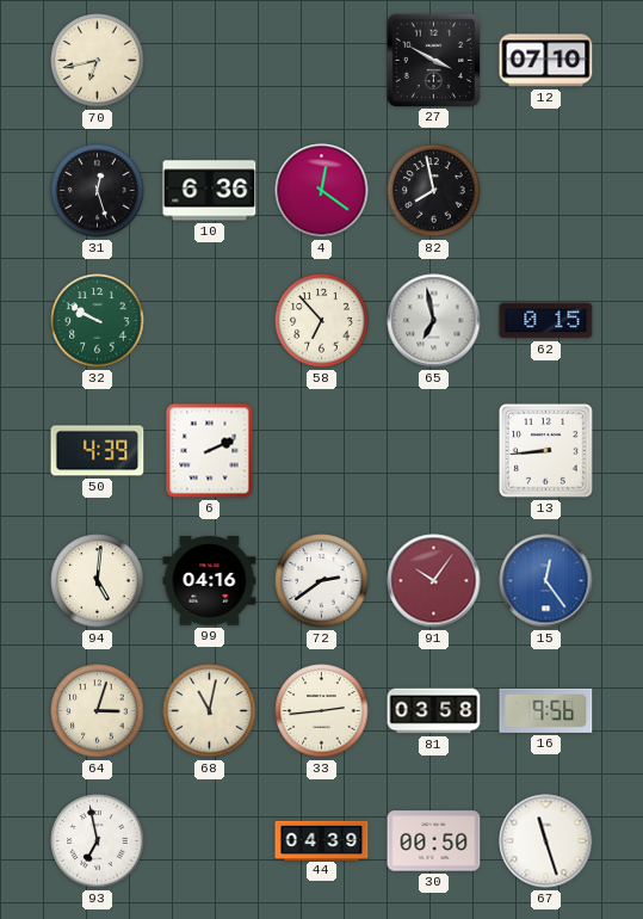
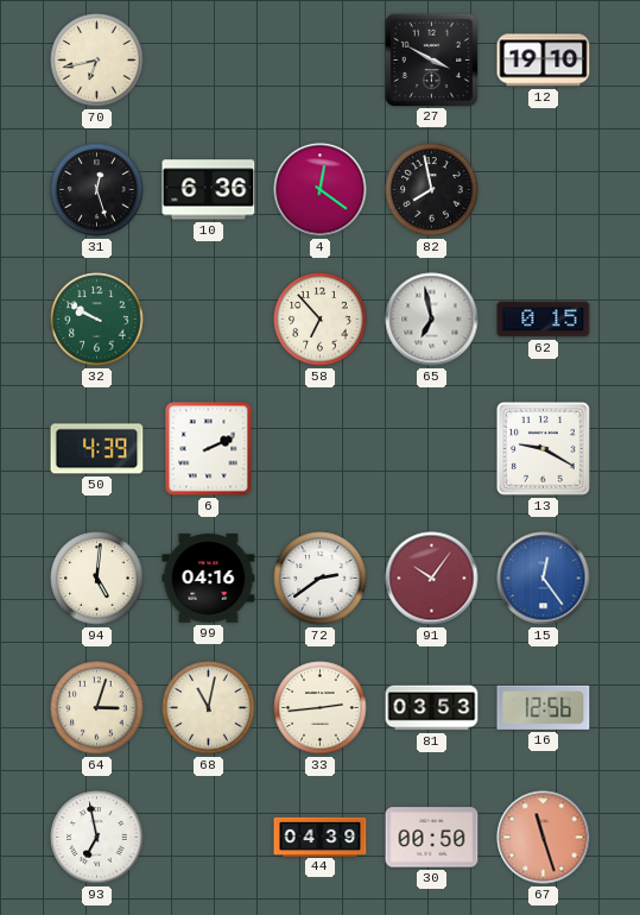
12: 07:10 -> 19:10
13: 8:44 -> 9:20
81: 03:58 -> 03:53
16: 9:56 -> 12:56
67 dial: white -> salmon
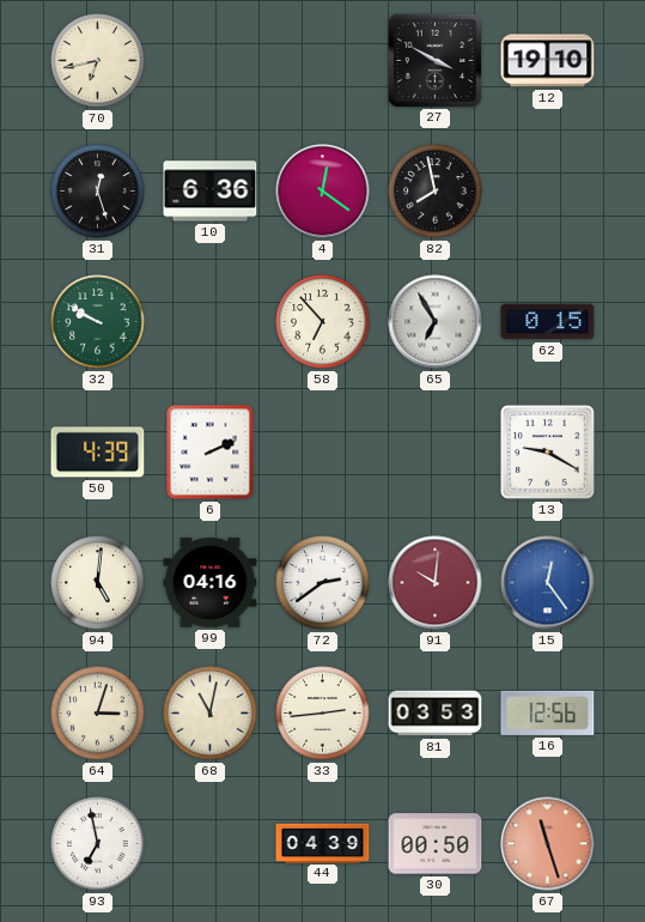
65: 6:58 -> 6:55
91: 10:06 -> 10:01
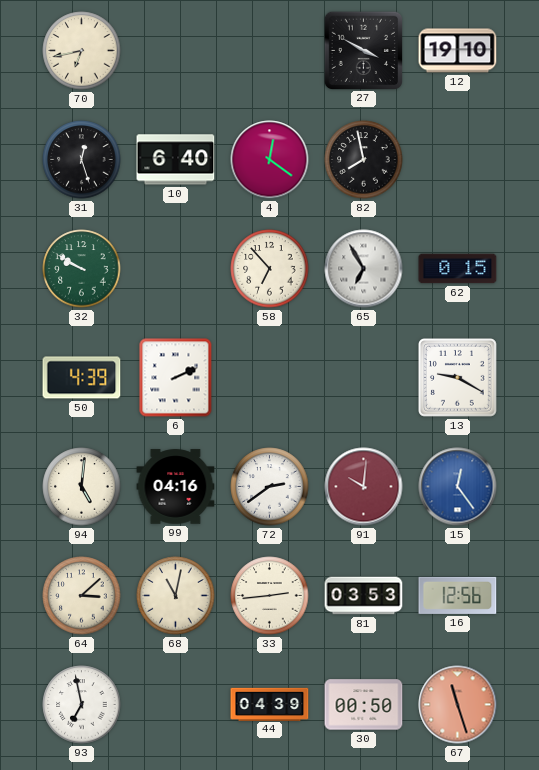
10: 6:36 -> 6:40
64: 3:03 -> 3:08
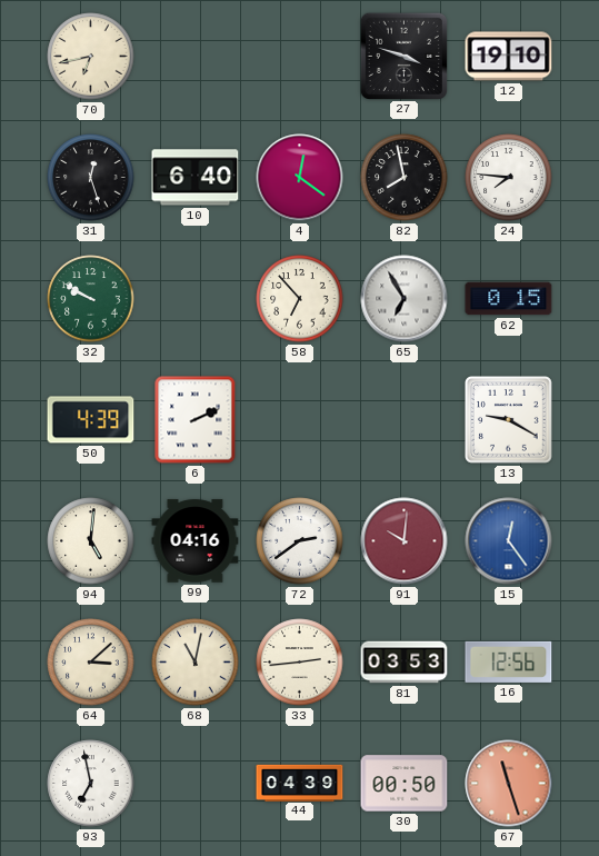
27: 3:50 -> 3:48
24: none -> 7:46
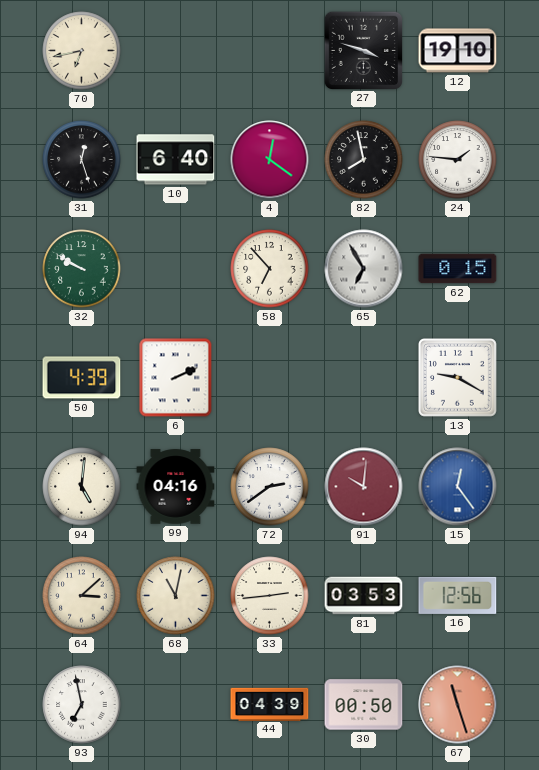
24: 7:46 -> 1:46
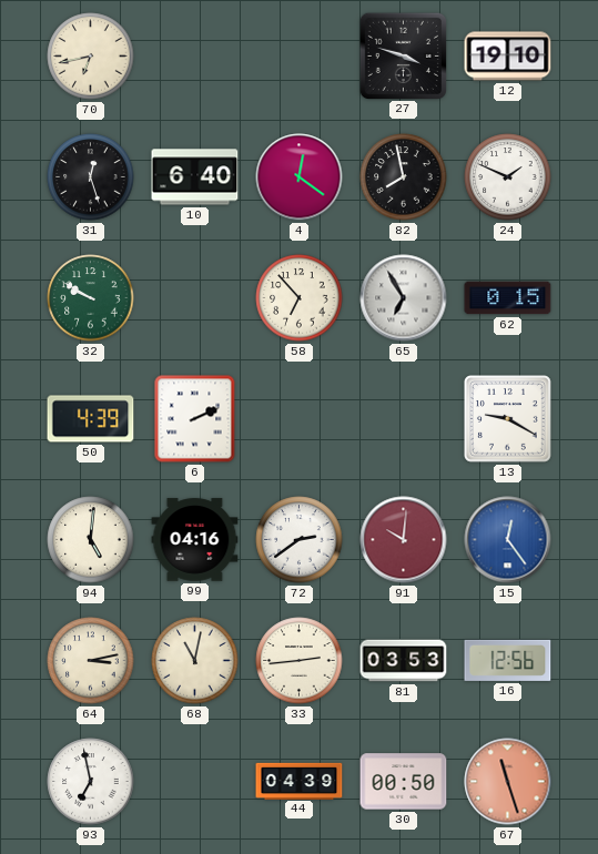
24: 1:46 -> 1:49
64: 3:08 -> 3:13
